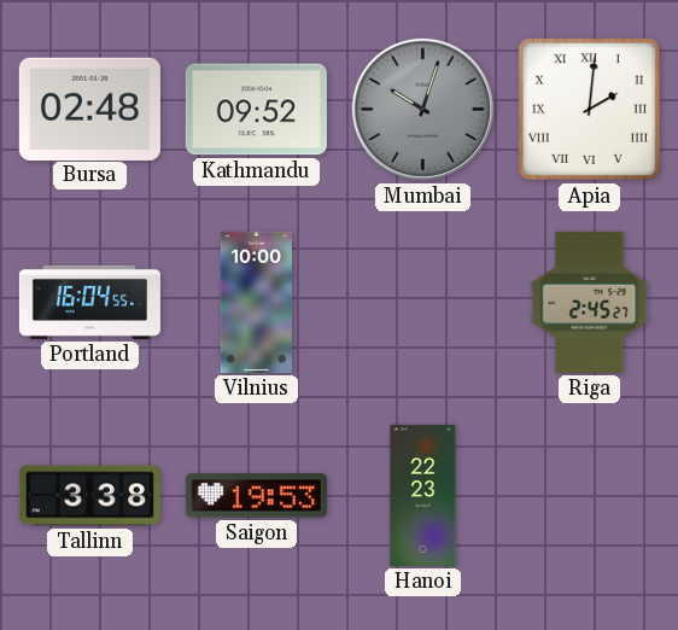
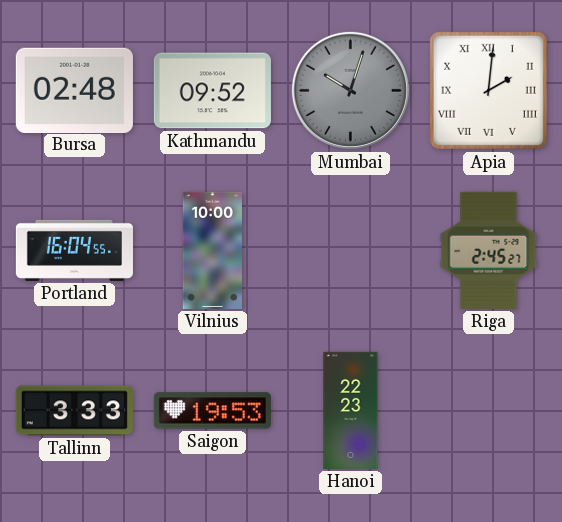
Tallinn: 3:38 -> 3:33
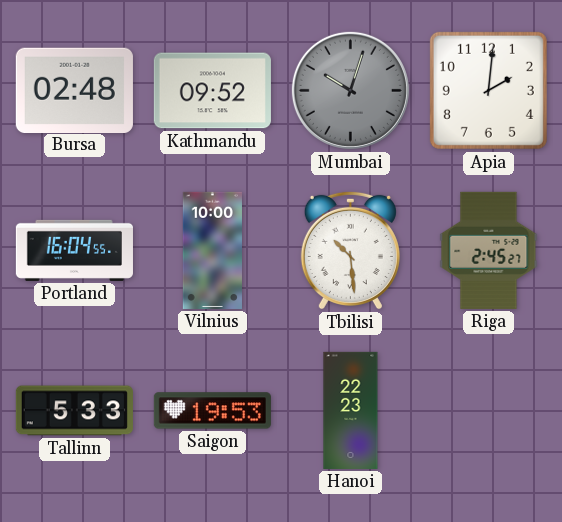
Apia numerals: Roman -> Arabic
Tbilisi: none -> 10:29
Tallinn: 3:33 -> 5:33
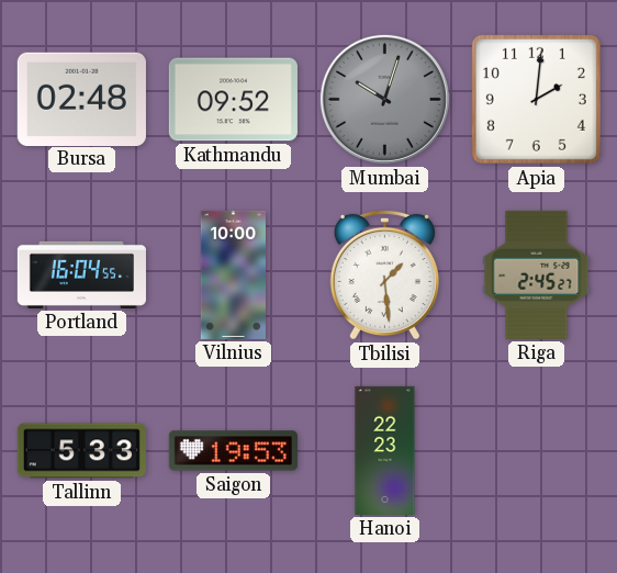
Tbilisi: 10:29 -> 1:29
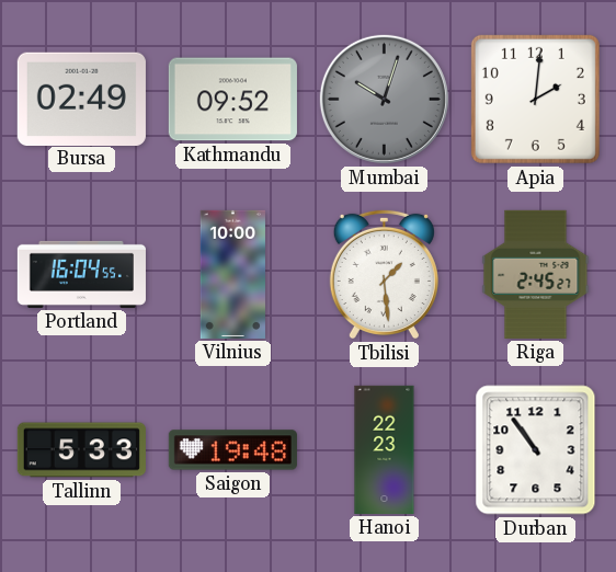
Bursa: 02:48 -> 02:49
Saigon: 19:53 -> 19:48
Durban: none -> 10:54
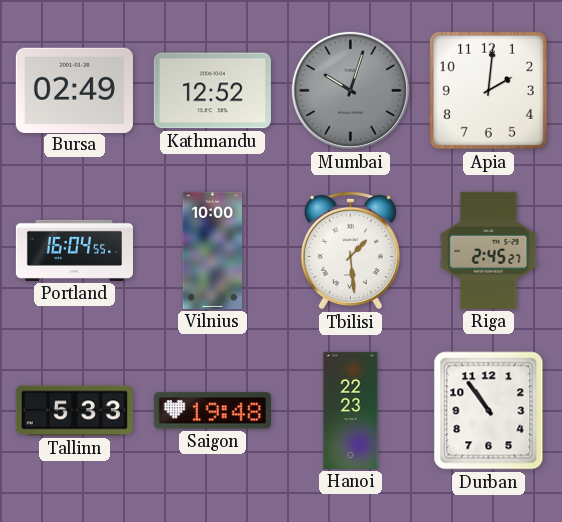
Kathmandu: 09:52 -> 12:52
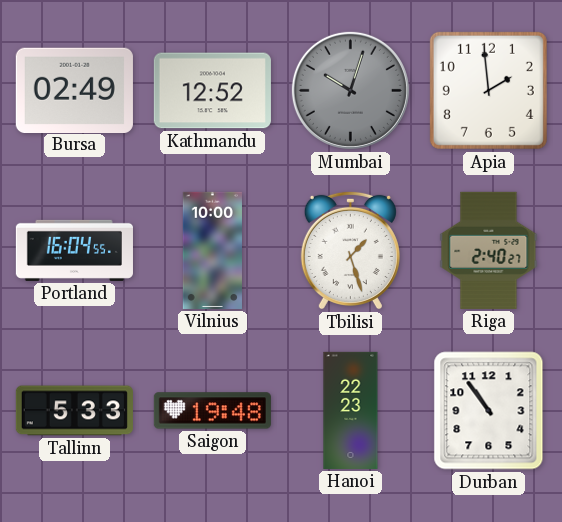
Apia: 2:01 -> 1:59
Tbilisi: 1:29 -> 1:27
Riga: 2:45 -> 2:40
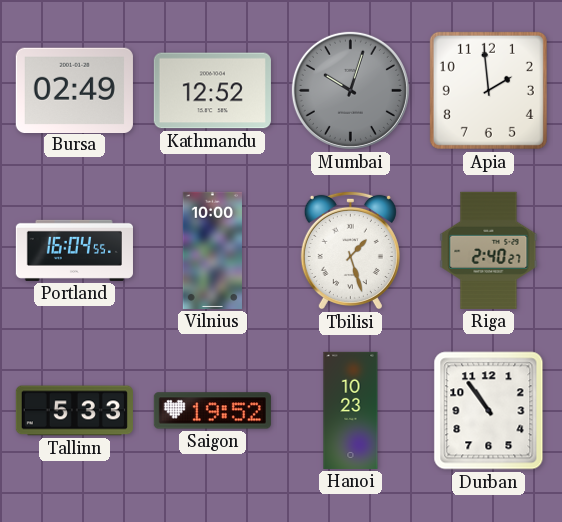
Saigon: 19:48 -> 19:52
Hanoi: 22:23 -> 10:23
